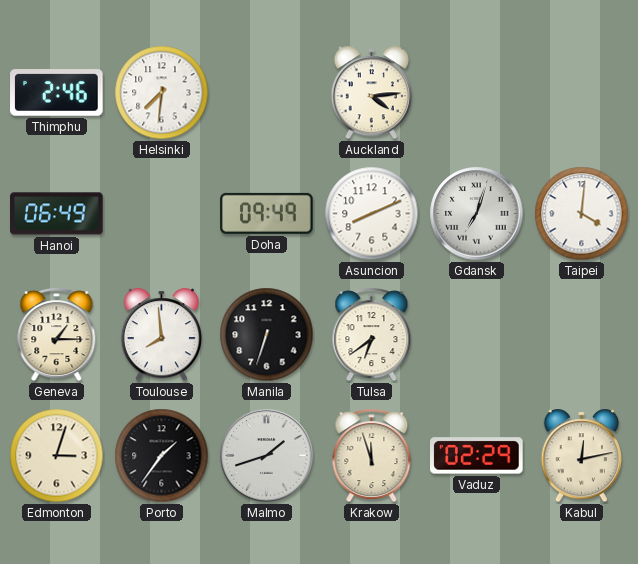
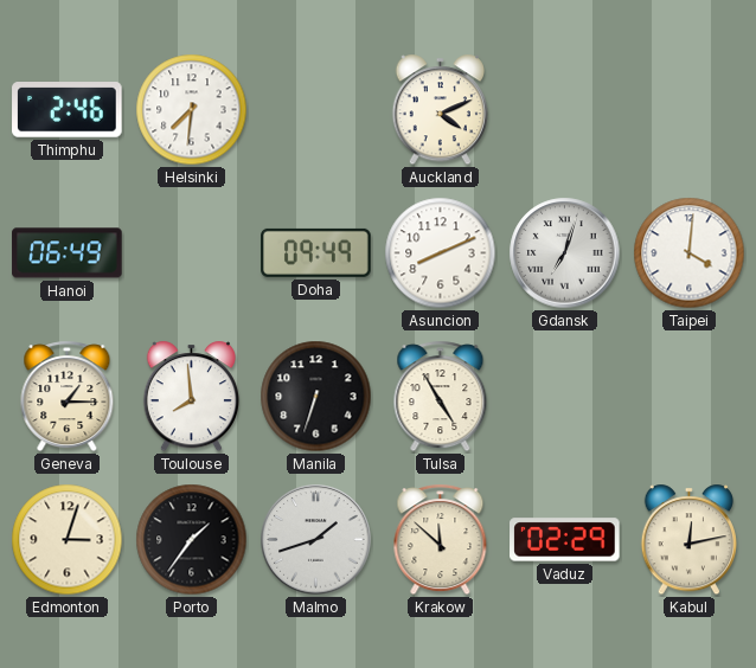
Auckland: 4:14 -> 4:11
Tulsa: 6:39 -> 4:55
Krakow: 11:57 -> 11:52
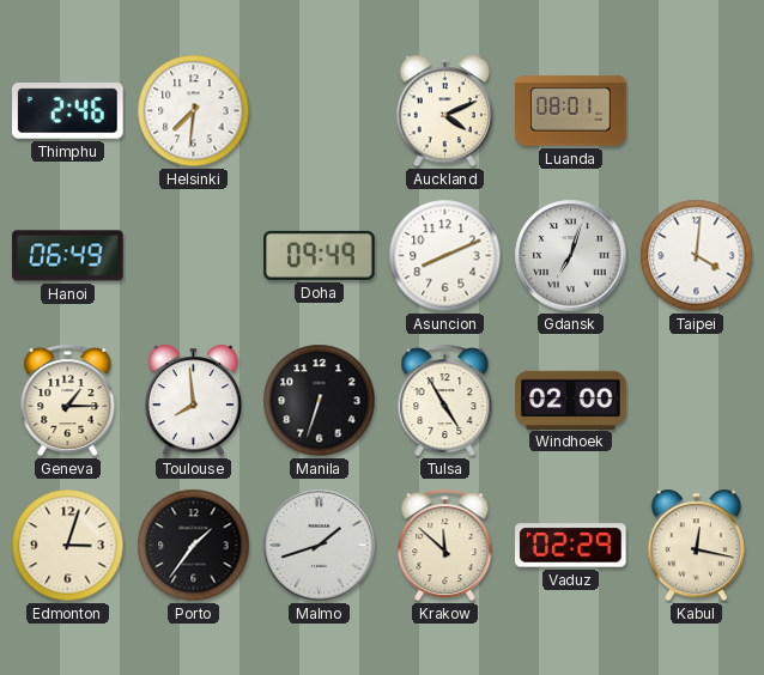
Luanda: none -> 08:01
Windhoek: none -> 02:00
Kabul: 12:13 -> 12:17
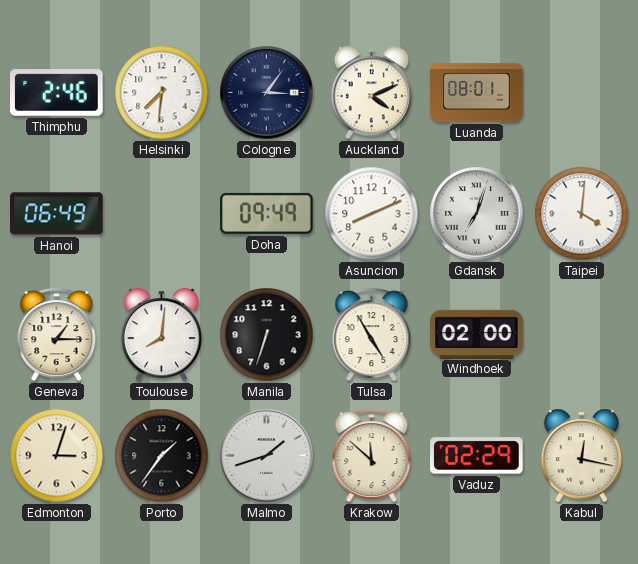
Cologne: none -> 3:06
Toulouse: 7:59 -> 8:01
